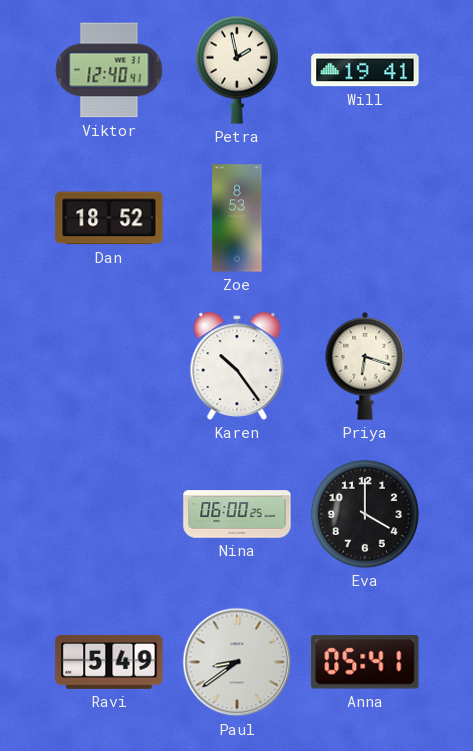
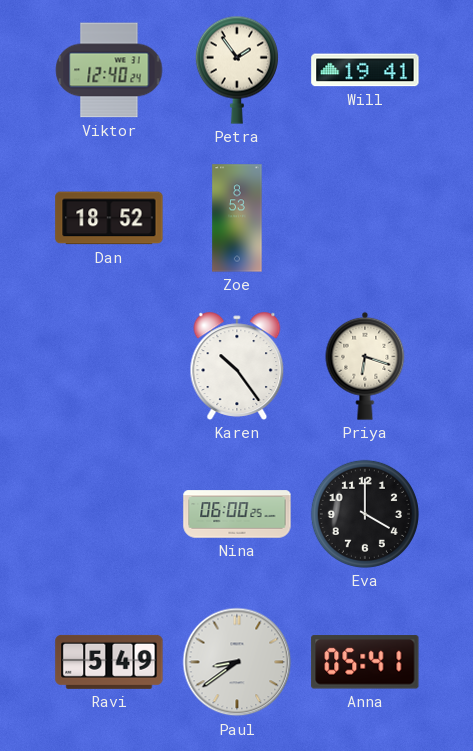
Viktor: 12:40:41 -> 12:40:24
Petra: 1:58 -> 1:54
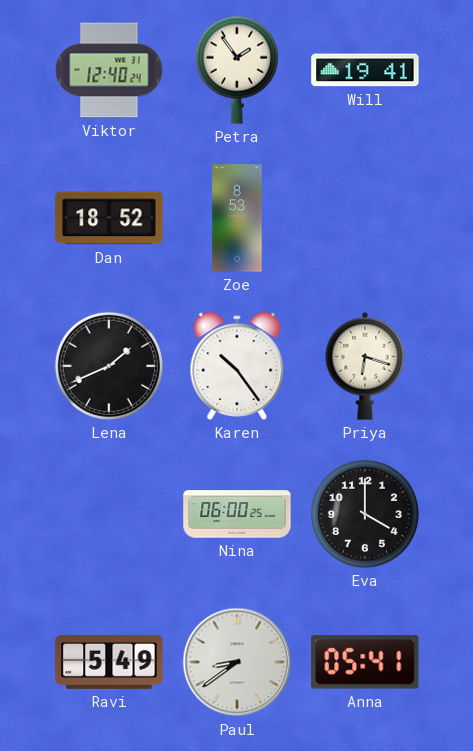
Lena: none -> 1:41
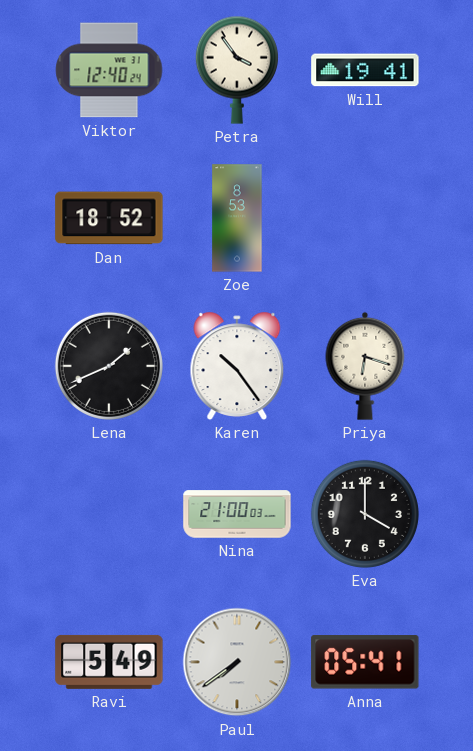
Petra: 1:54 -> 3:54
Nina: 06:00 -> 21:00
Paul: 8:39 -> 7:39
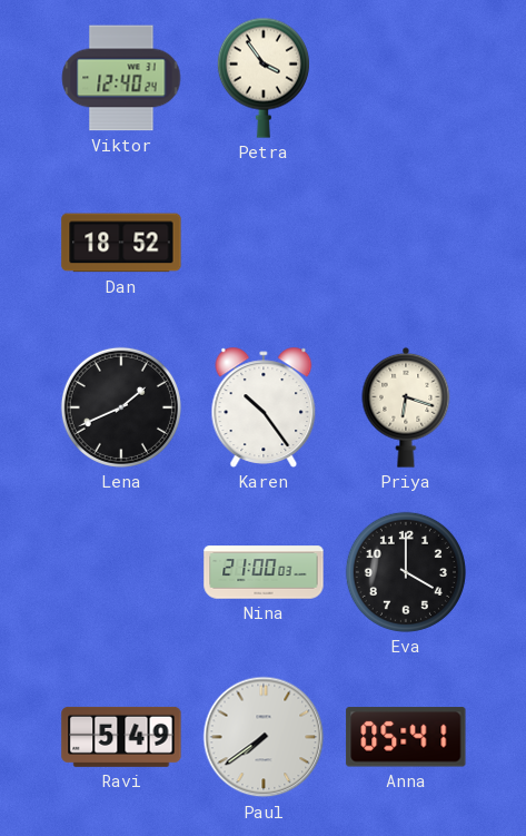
Will: 19:41 -> none
Zoe: 8:53 -> none
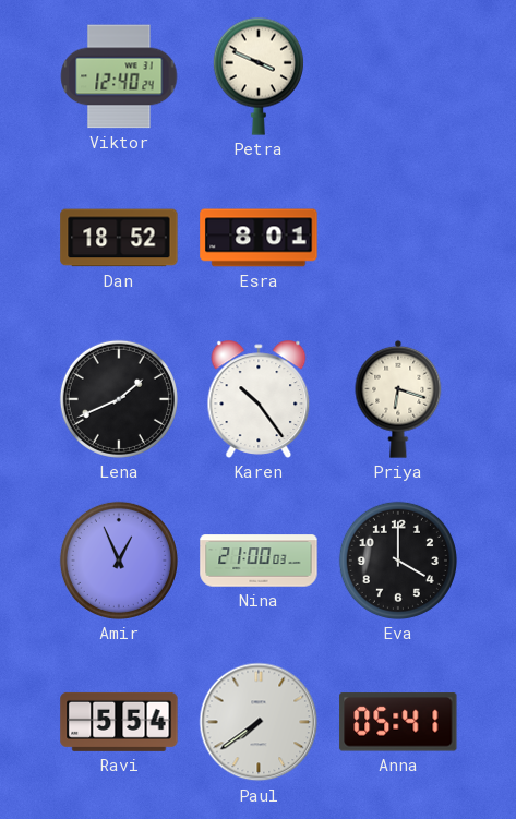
Petra: 3:54 -> 3:49
Esra: none -> 8:01
Amir: none -> 12:56
Ravi: 5:49 -> 5:54
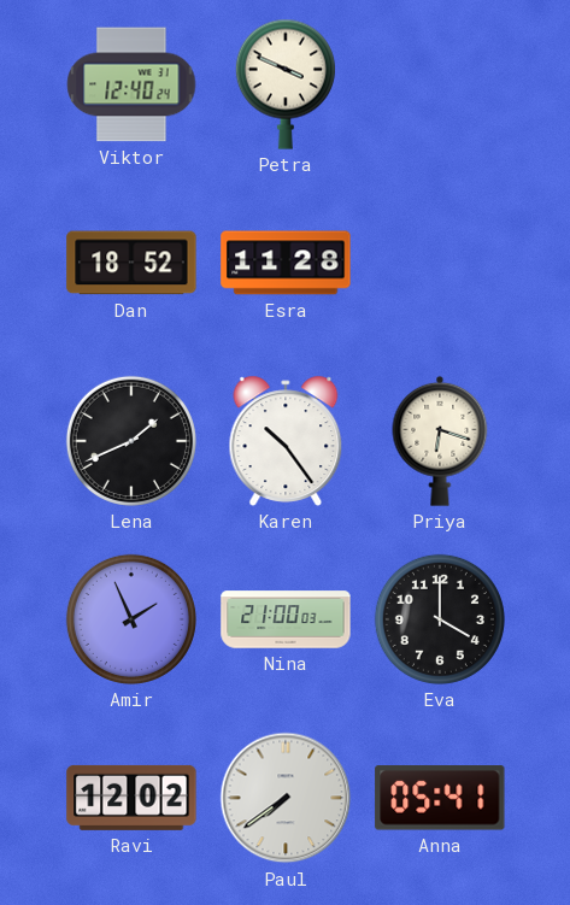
Esra: 8:01 -> 11:28
Amir: 12:56 -> 1:56
Ravi: 5:54 -> 12:02
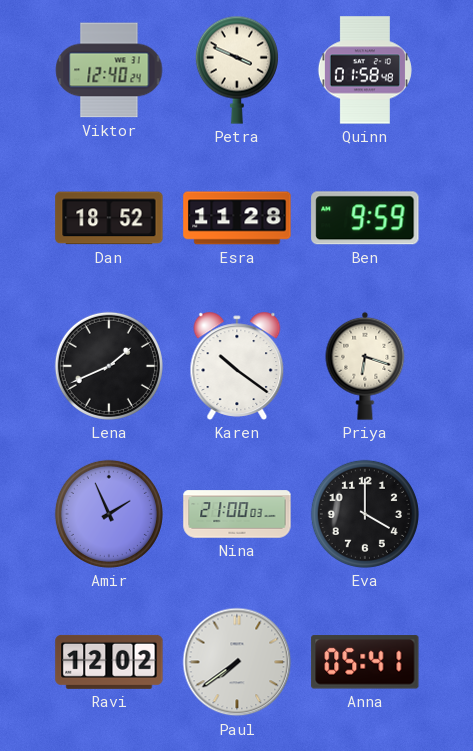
Quinn: none -> 01:58
Ben: none -> 9:59
Karen: 10:24 -> 10:21
